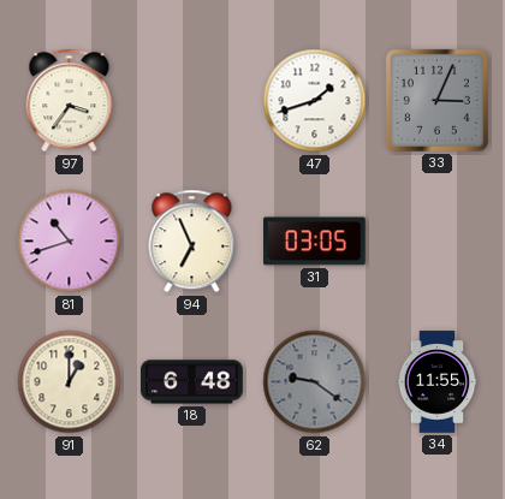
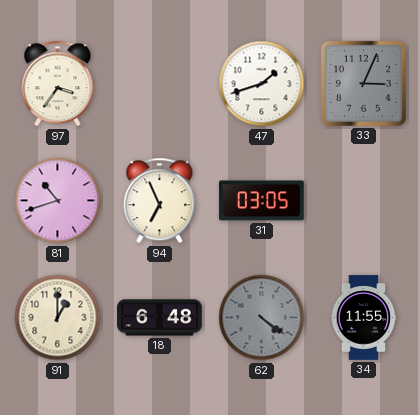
62: 9:21 -> 4:21
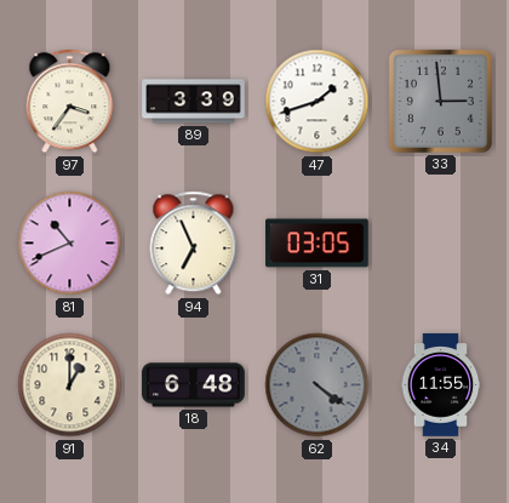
89: none -> 3:39
33: 3:04 -> 2:59
81: 10:42 -> 10:41
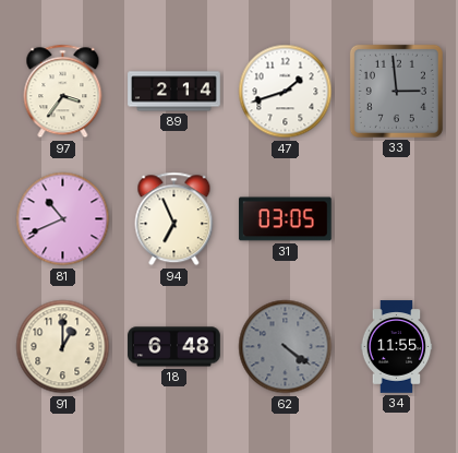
89: 3:39 -> 2:14
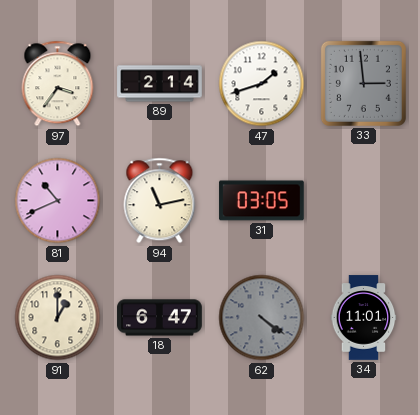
94: 6:56 -> 11:13
18: 6:48 -> 6:47
34: 11:55 -> 11:01
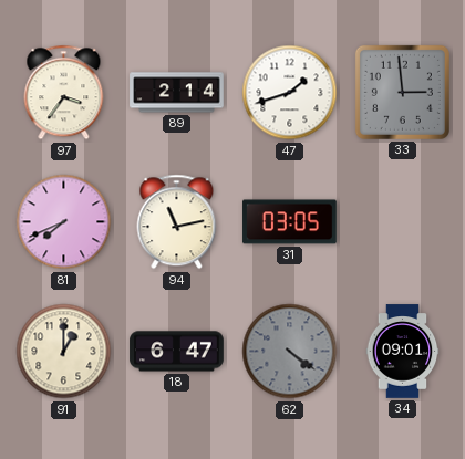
81: 10:41 -> 7:41
34: 11:01 -> 09:01
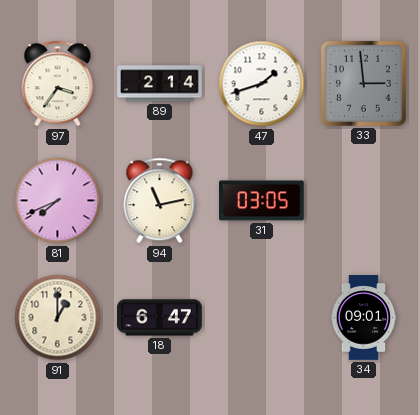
62: 4:21 -> none
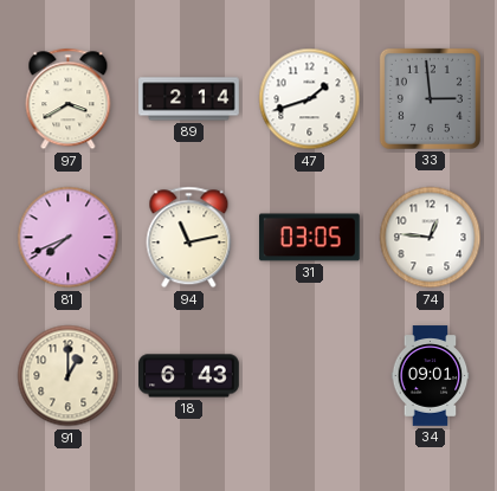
97: 3:36 -> 3:40
74: none -> 12:46
18: 6:47 -> 6:43
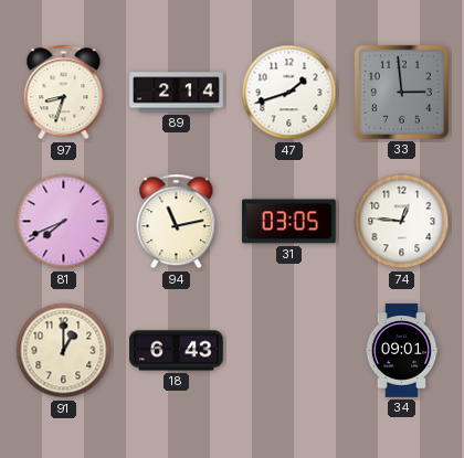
97: 3:40 -> 8:33
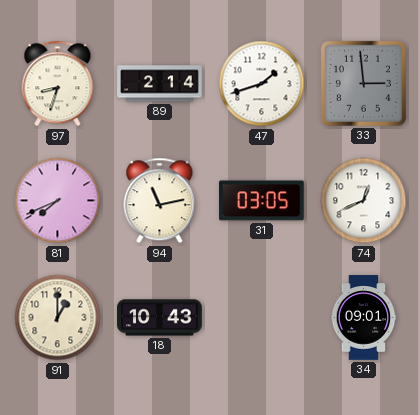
74: 12:46 -> 12:41
18: 6:43 -> 10:43
